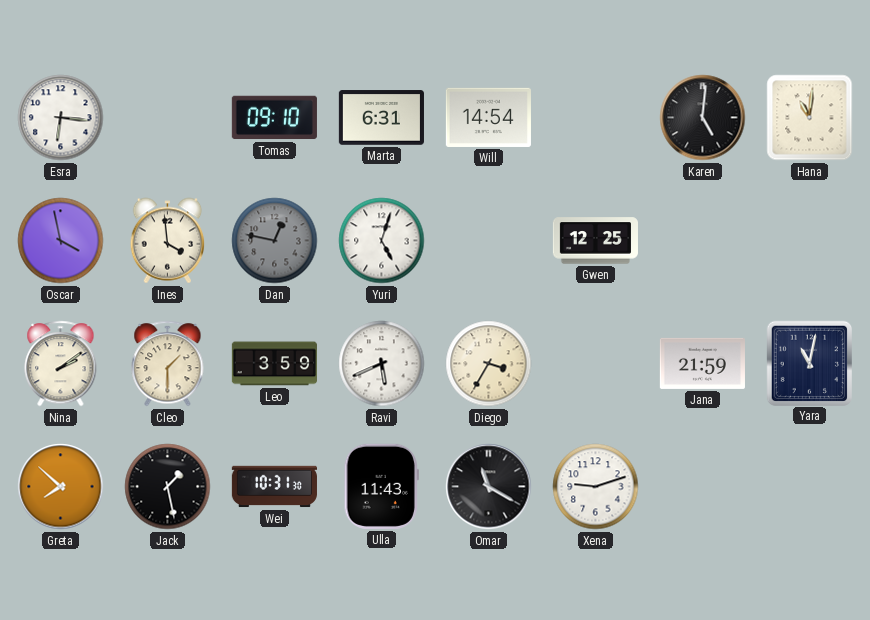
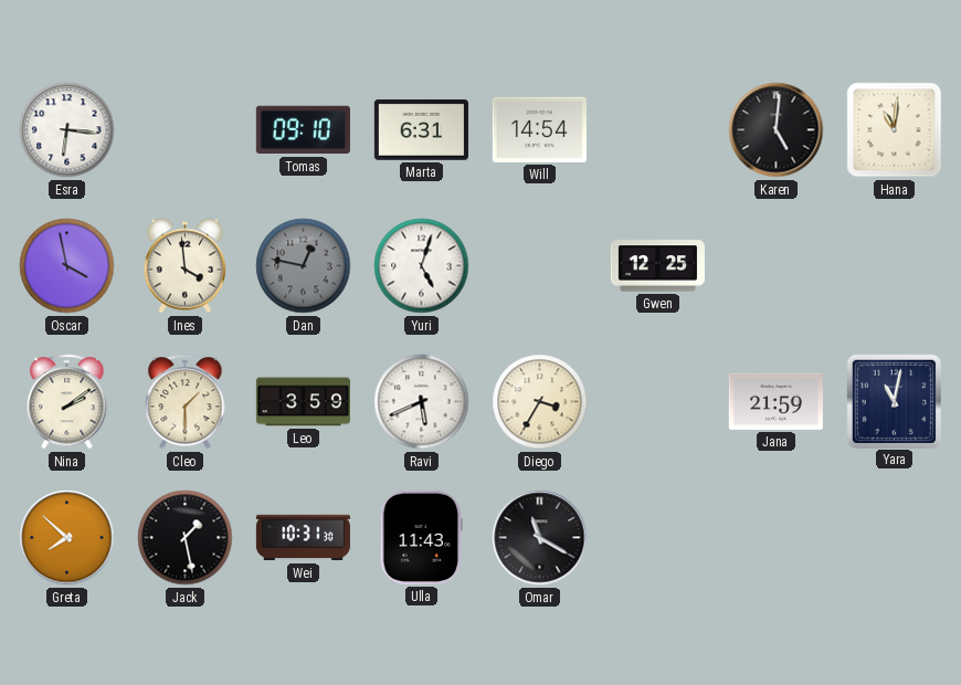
Xena: 9:12 -> none
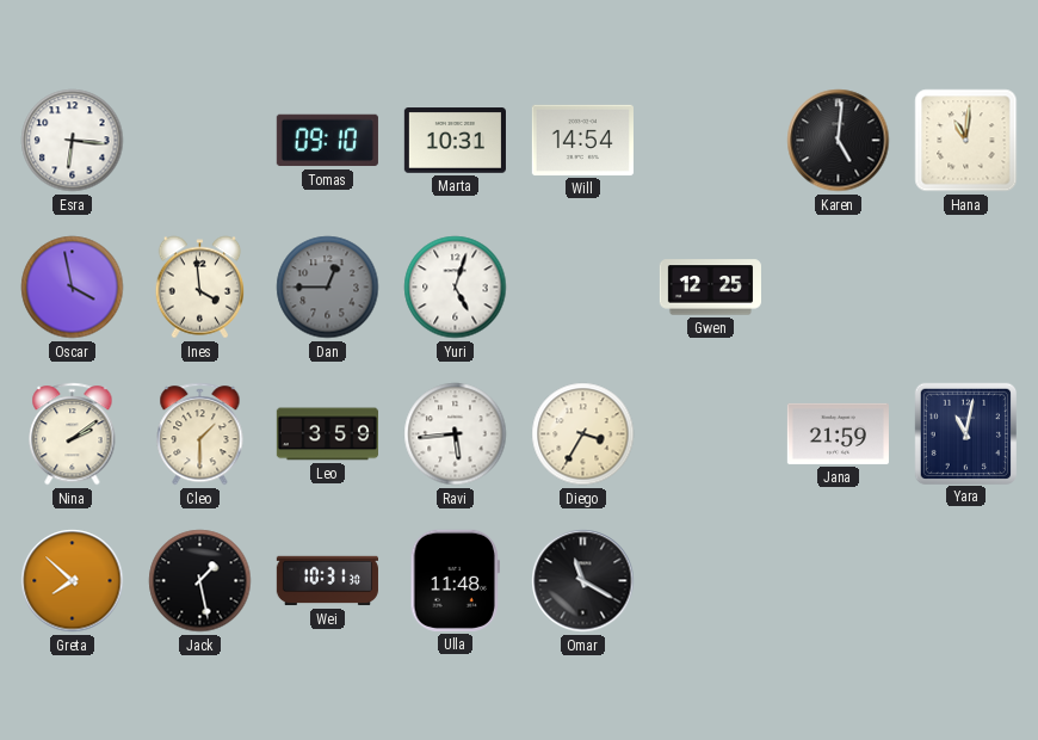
Marta: 6:31 -> 10:31
Dan: 12:47 -> 12:45
Ravi: 5:41 -> 5:44
Ulla: 11:43 -> 11:48
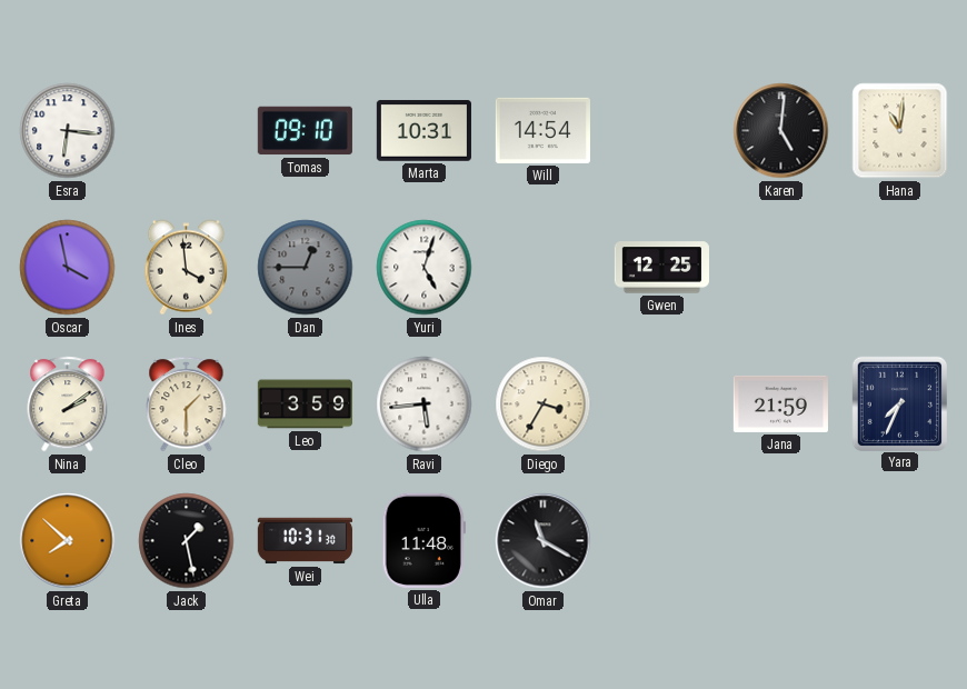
Yara: 11:02 -> 7:34
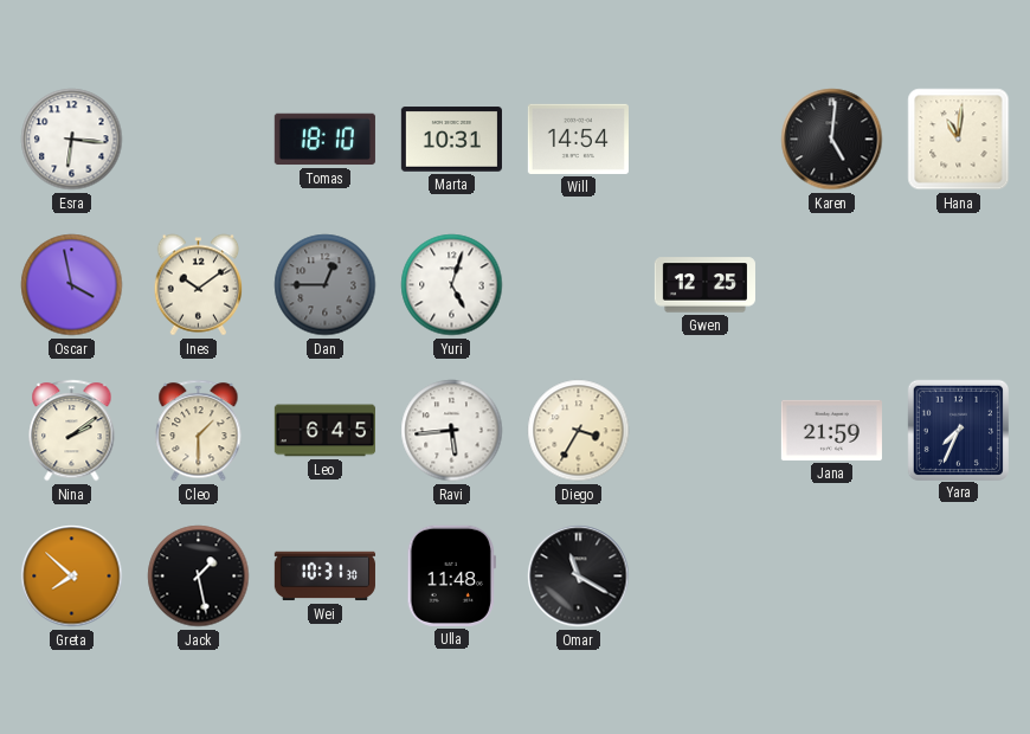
Tomas: 09:10 -> 18:10
Ines: 3:59 -> 10:09
Leo: 3:59 -> 6:45
